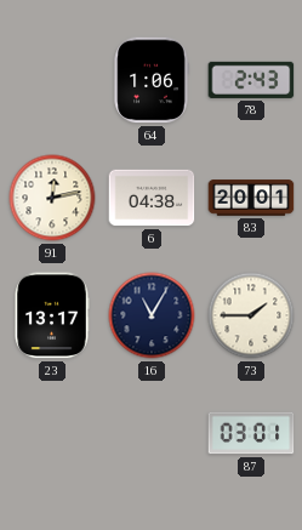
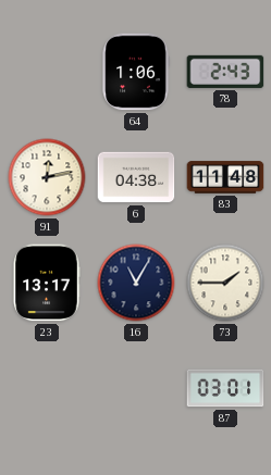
83: 20:01 -> 11:48
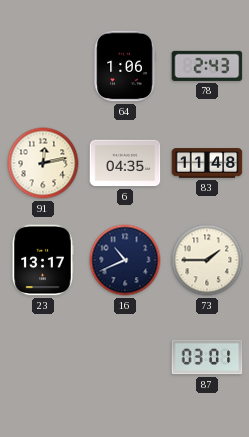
6: 04:38 -> 04:35
16: 11:05 -> 10:41
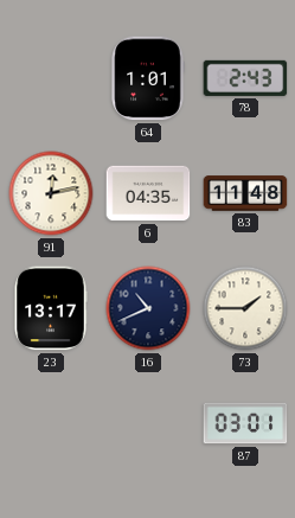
64: 1:06 -> 1:01
